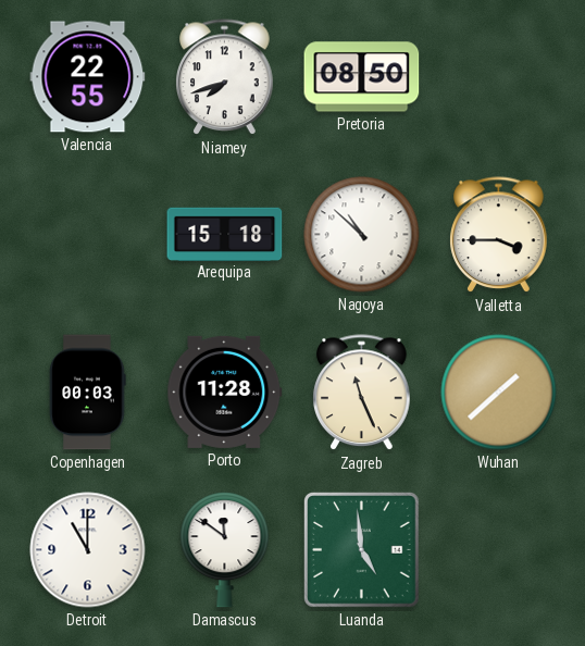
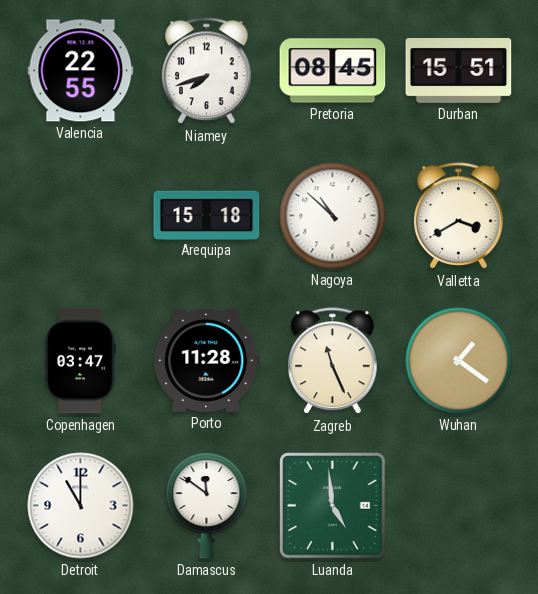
Pretoria: 08:50 -> 08:45
Durban: none -> 15:51
Valletta: 3:45 -> 3:40
Copenhagen: 00:03 -> 03:47
Wuhan: 1:38 -> 1:21
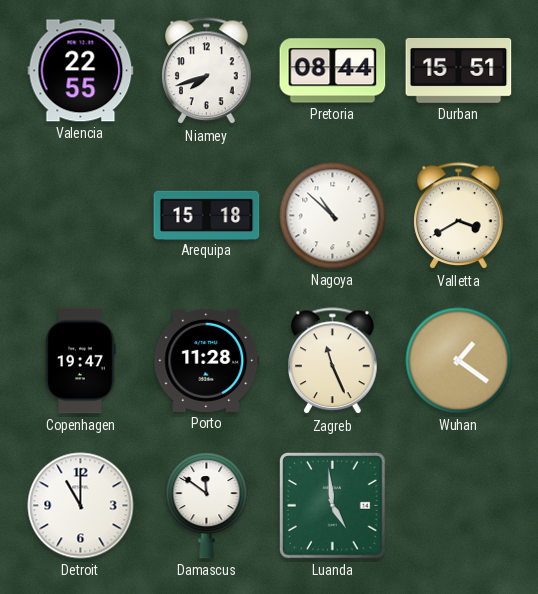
Pretoria: 08:45 -> 08:44
Copenhagen: 03:47 -> 19:47
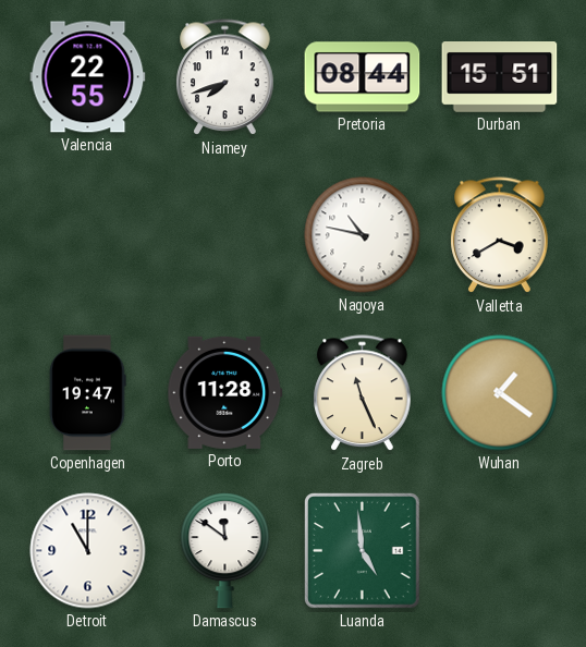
Arequipa: 15:18 -> none
Nagoya: 10:52 -> 10:47
